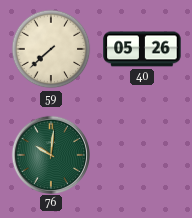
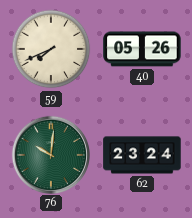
59: 7:38 -> 7:41
62: none -> 23:24
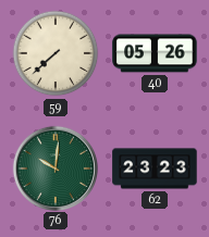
59: 7:41 -> 7:38
62: 23:24 -> 23:23
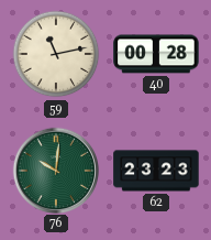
59: 7:38 -> 11:13
40: 05:26 -> 00:28
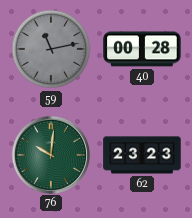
59 dial: cream -> grey
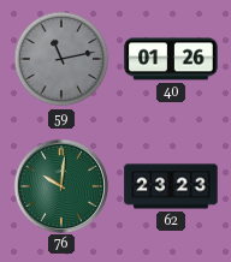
40: 00:28 -> 01:26
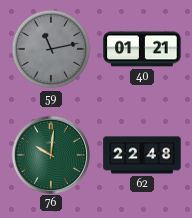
40: 01:26 -> 01:21
62: 23:23 -> 22:48
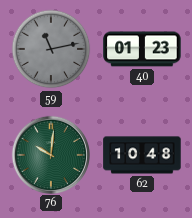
40: 01:21 -> 01:23
62: 22:48 -> 10:48
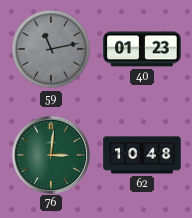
76: 10:01 -> 3:01
